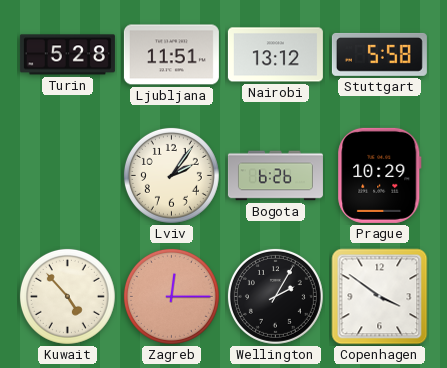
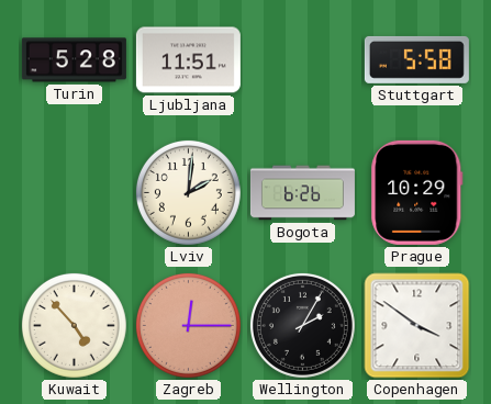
Nairobi: 13:12 -> none
Lviv: 2:06 -> 2:01
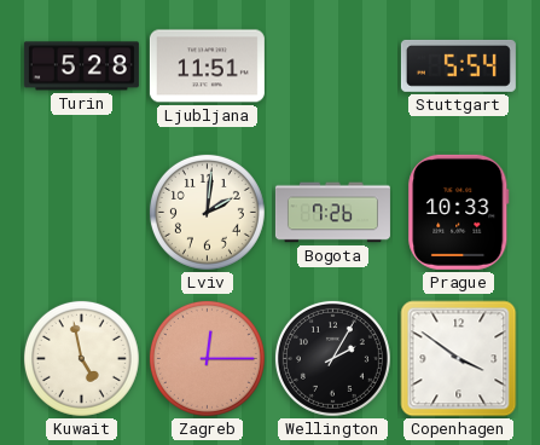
Stuttgart: 5:58 -> 5:54
Bogota: 6:26 -> 7:26
Prague: 10:29 -> 10:33
Kuwait: 4:53 -> 4:58
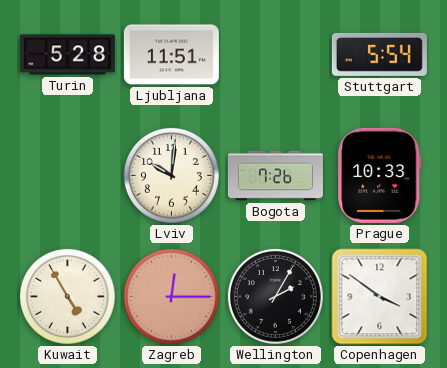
Lviv: 2:01 -> 10:01
Kuwait: 4:58 -> 4:55
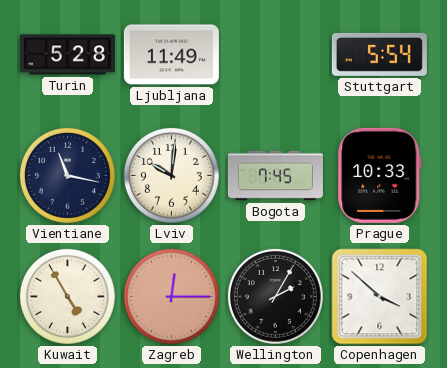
Ljubljana: 11:51 -> 11:49
Vientiane: none -> 11:17
Bogota: 7:26 -> 7:45
Copenhagen: 3:51 -> 3:52
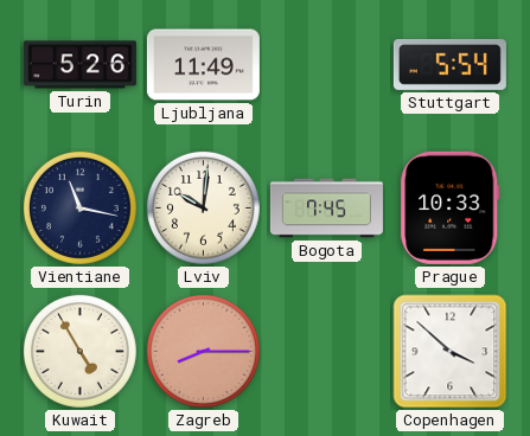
Turin: 5:28 -> 5:26
Zagreb: 12:15 -> 8:15
Wellington: 2:05 -> none
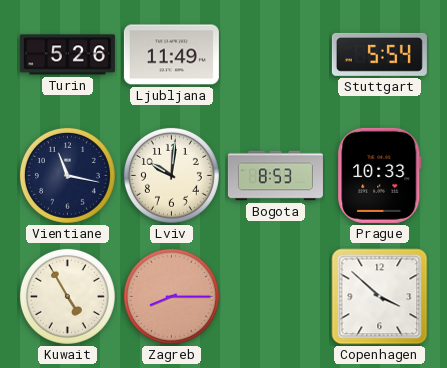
Bogota: 7:45 -> 8:53
